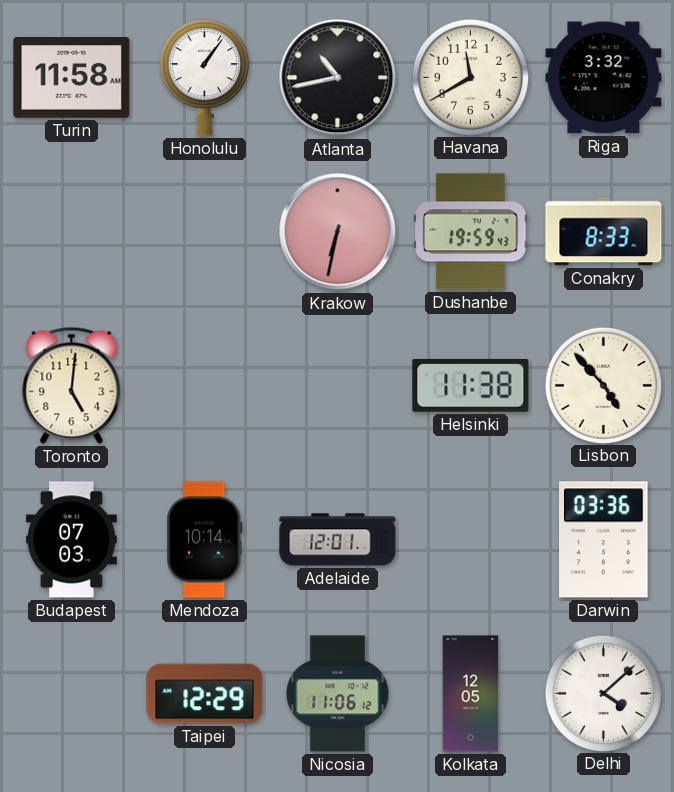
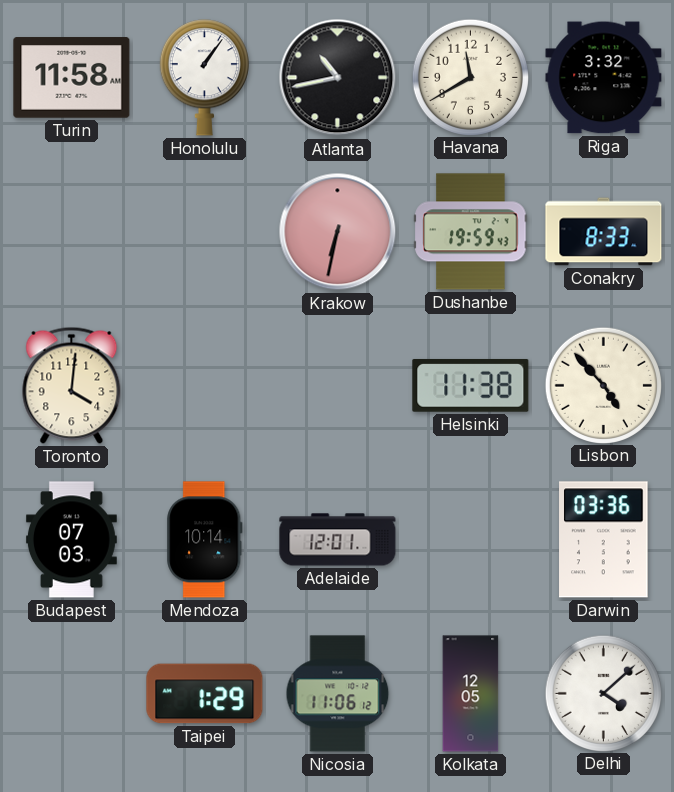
Toronto: 5:01 -> 4:01
Taipei: 12:29 -> 1:29
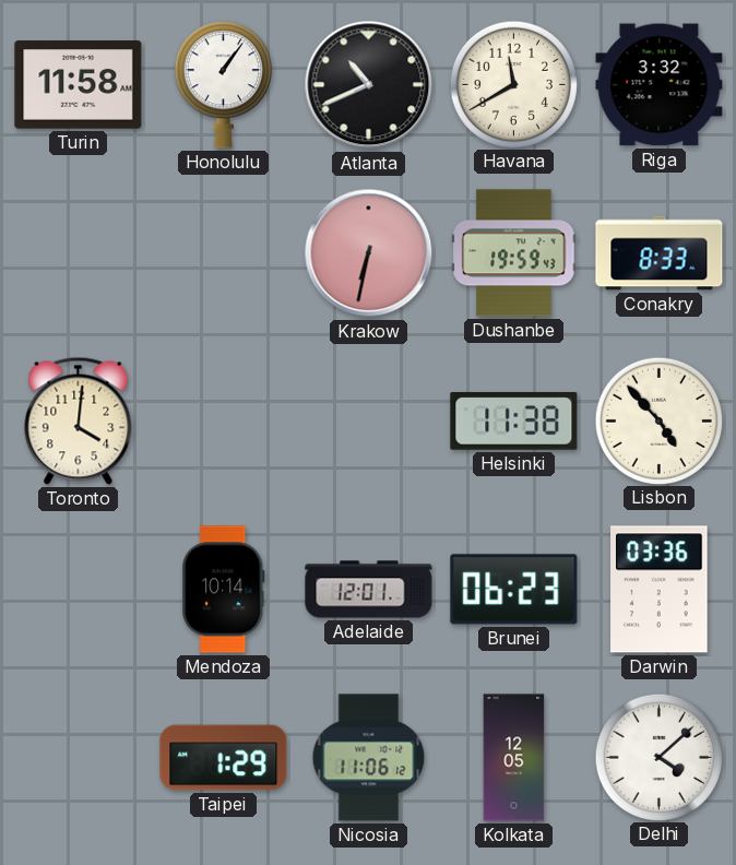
Atlanta: 10:43 -> 10:41
Budapest: 07:03 -> none
Brunei: none -> 06:23
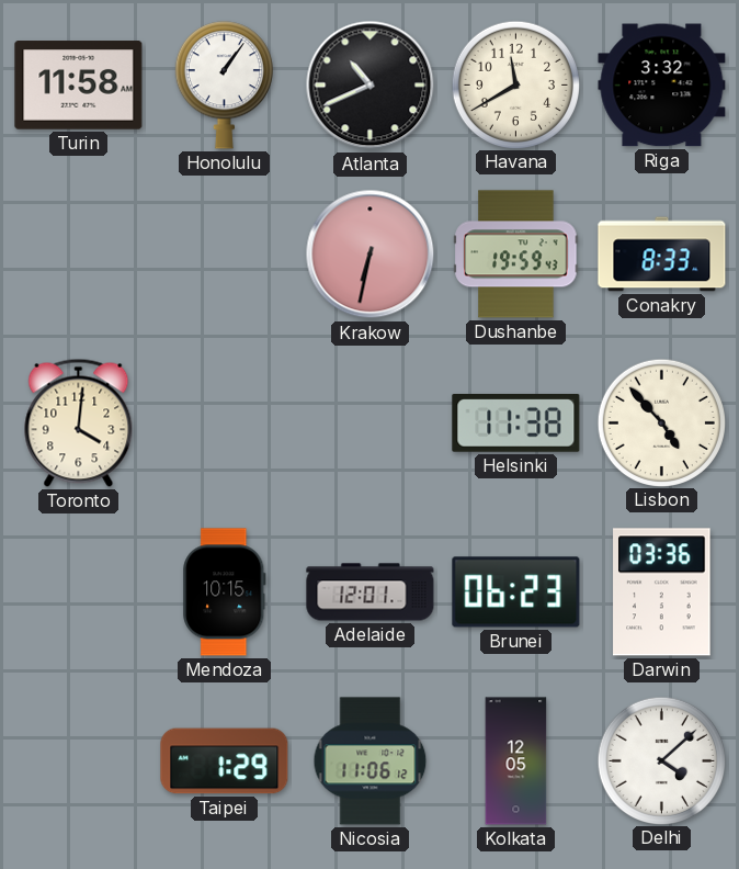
Mendoza: 10:14 -> 10:15
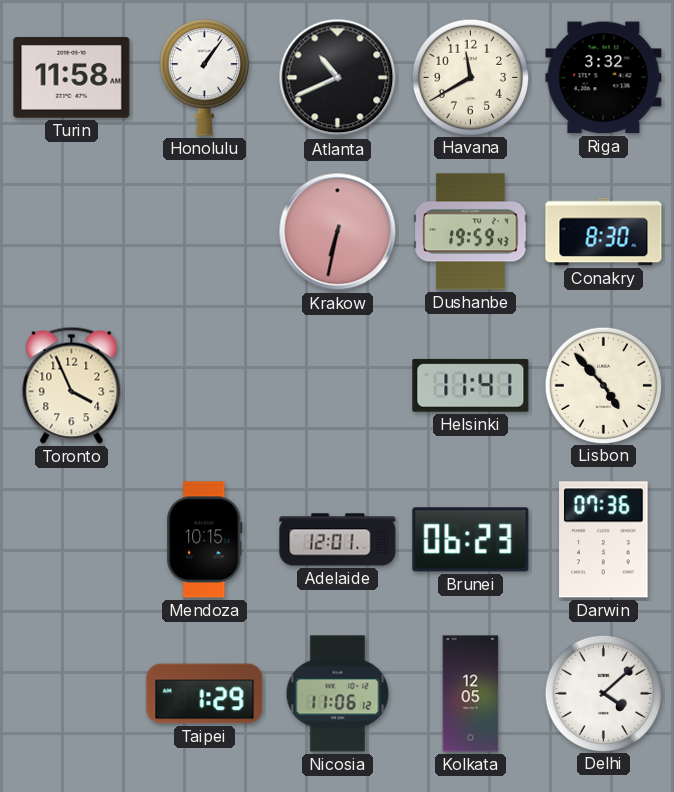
Conakry: 8:33 -> 8:30
Toronto: 4:01 -> 3:56
Helsinki: 11:38 -> 11:41
Darwin: 03:36 -> 07:36
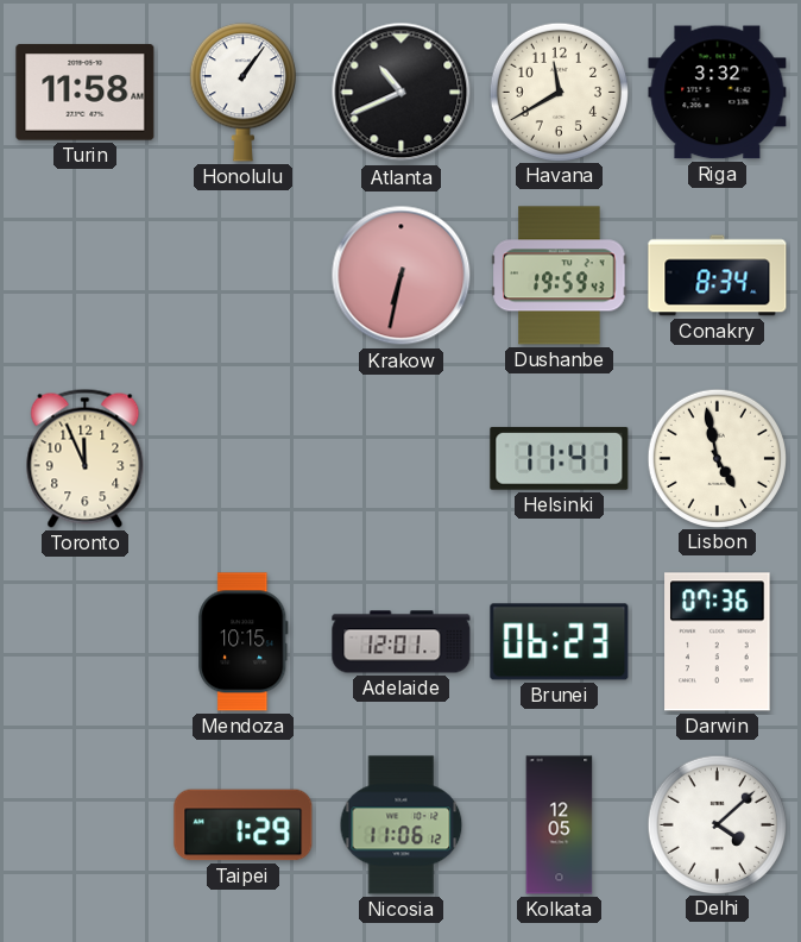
Conakry: 8:30 -> 8:34
Toronto: 3:56 -> 11:56
Lisbon: 4:53 -> 4:58
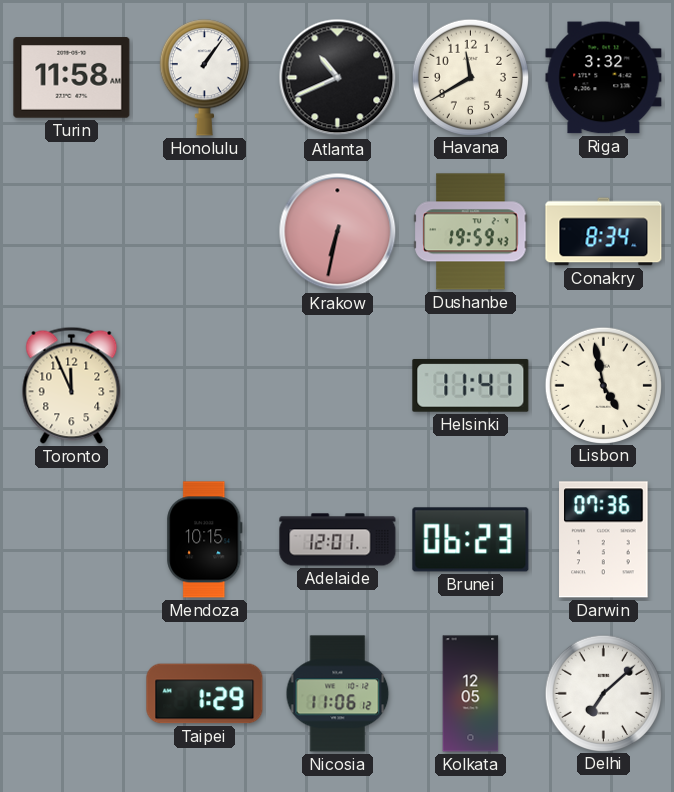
Delhi: 4:08 -> 7:08
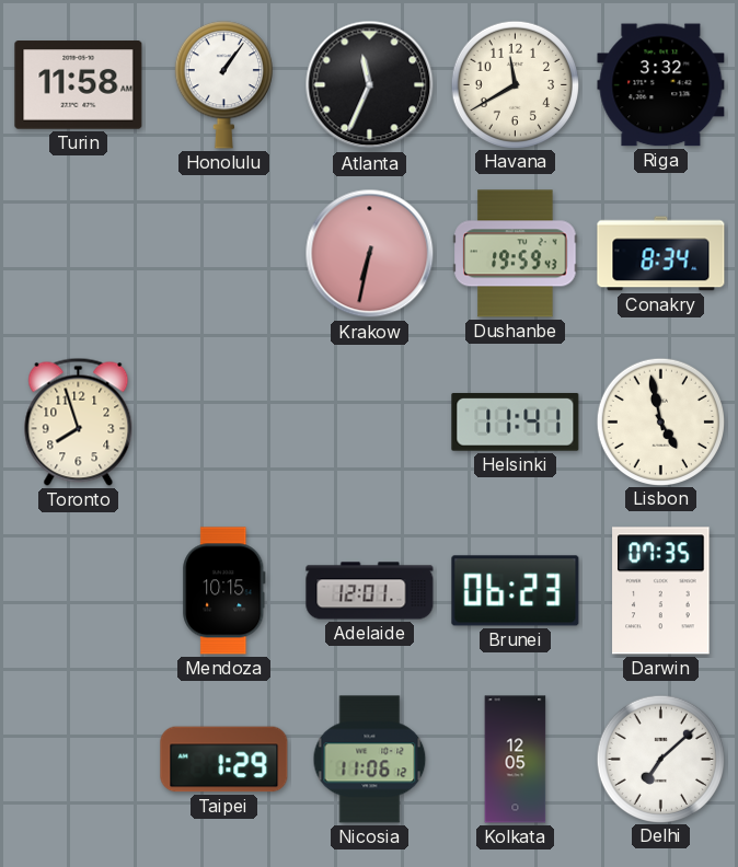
Atlanta: 10:41 -> 11:34
Toronto: 11:56 -> 7:57
Darwin: 07:36 -> 07:35
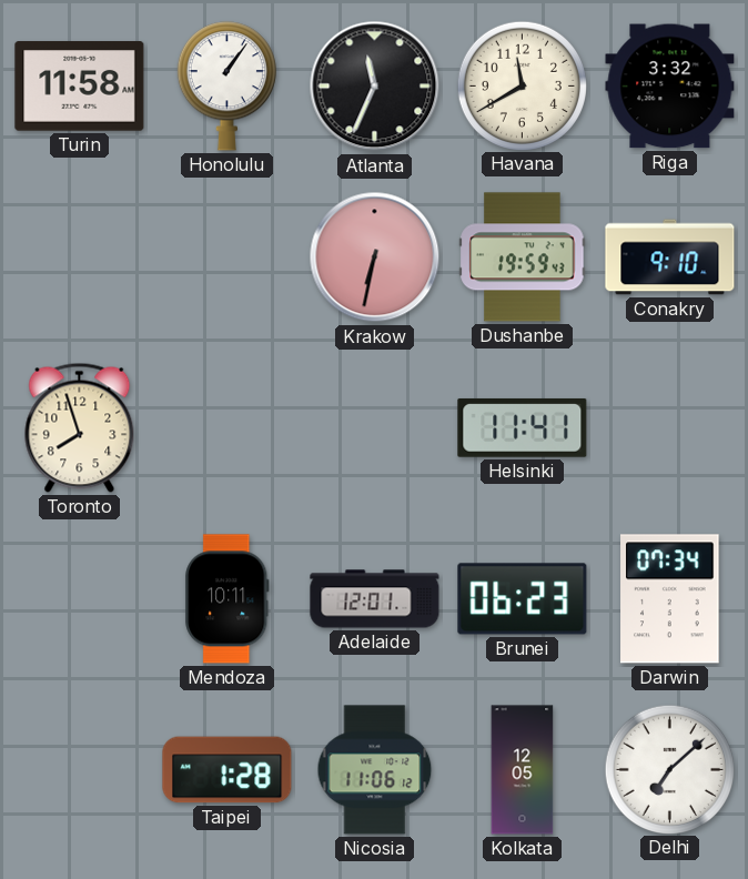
Conakry: 8:34 -> 9:10
Lisbon: 4:58 -> none
Mendoza: 10:15 -> 10:11
Darwin: 07:35 -> 07:34
Taipei: 1:29 -> 1:28
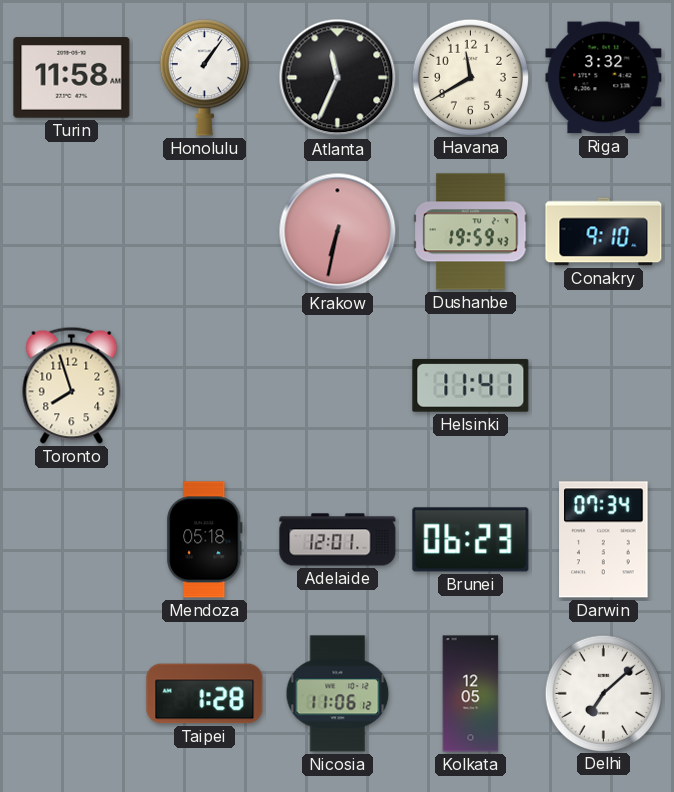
Mendoza: 10:11 -> 05:18
